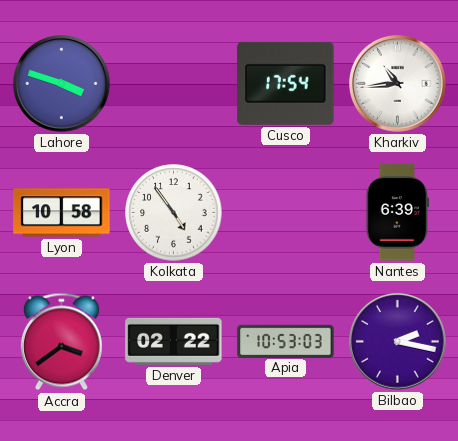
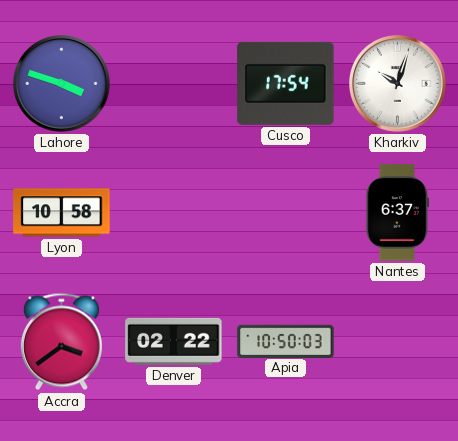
Kharkiv: 10:44 -> 10:03
Kolkata: 4:54 -> none
Nantes: 6:39 -> 6:37
Apia: 10:53 -> 10:50
Bilbao: 2:17 -> none
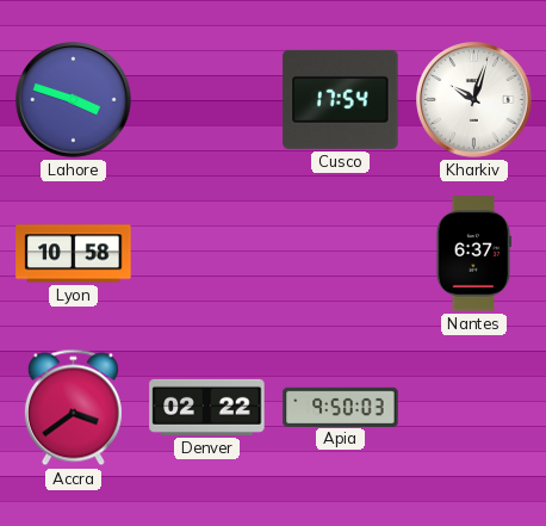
Apia: 10:50 -> 9:50
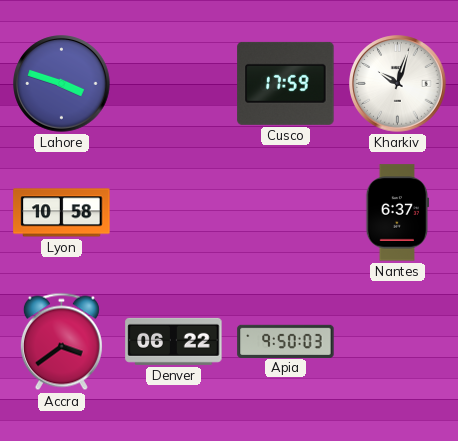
Cusco: 17:54 -> 17:59
Denver: 02:22 -> 06:22
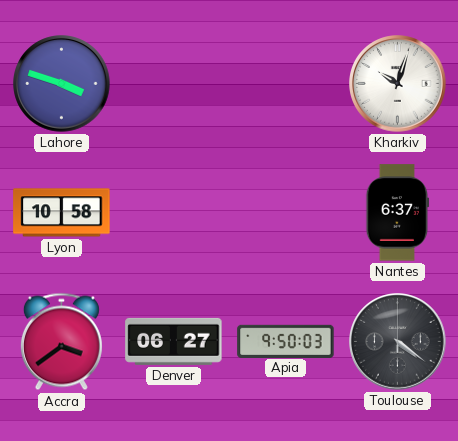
Cusco: 17:59 -> none
Denver: 06:22 -> 06:27
Toulouse: none -> 4:21
